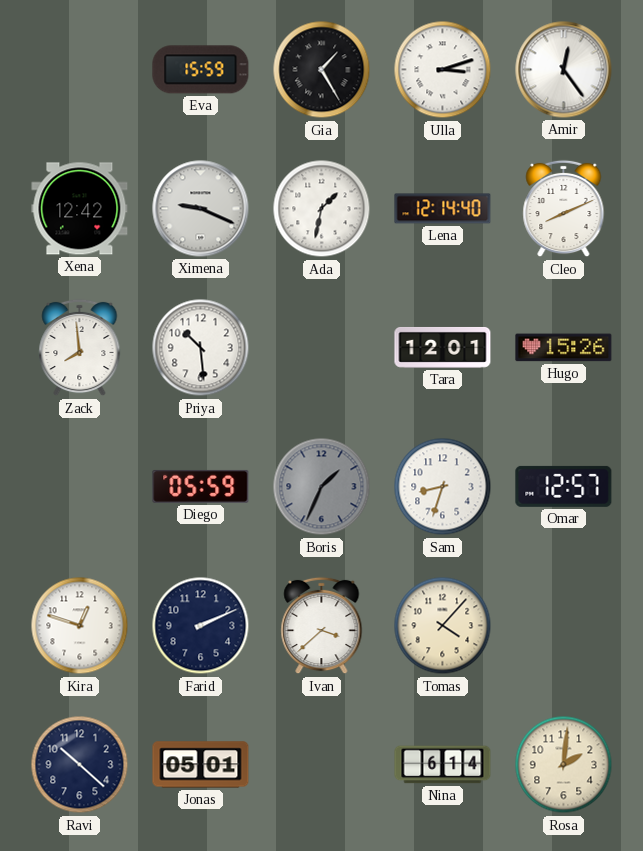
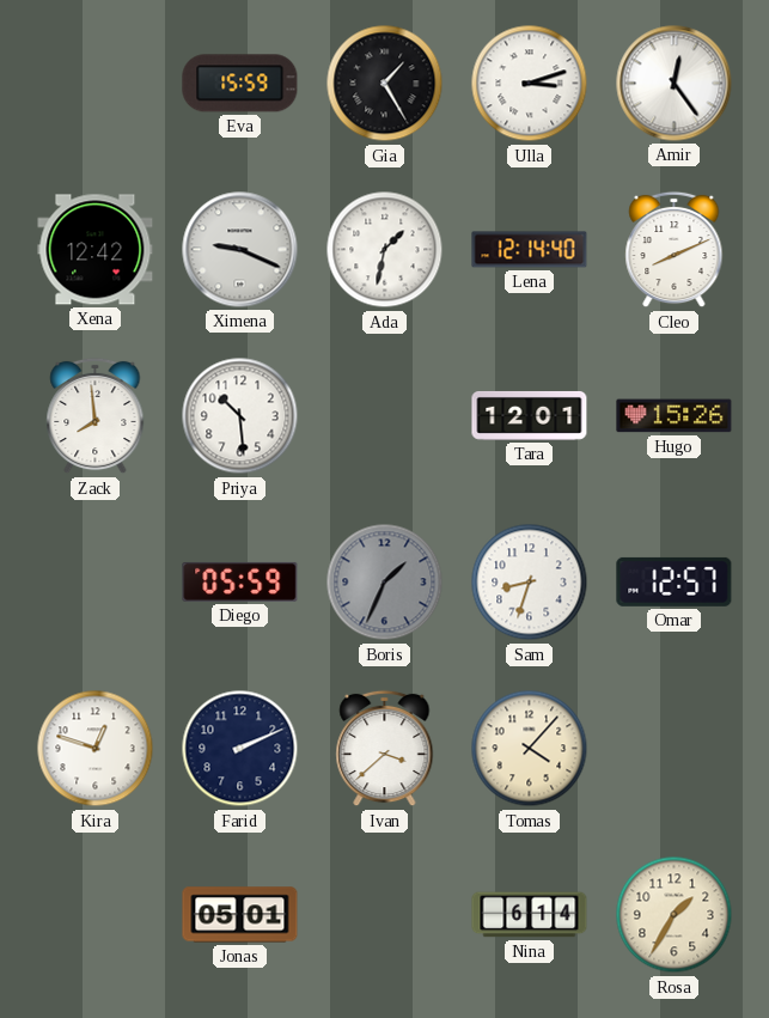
Ravi: 10:22 -> none
Rosa: 2:01 -> 1:35
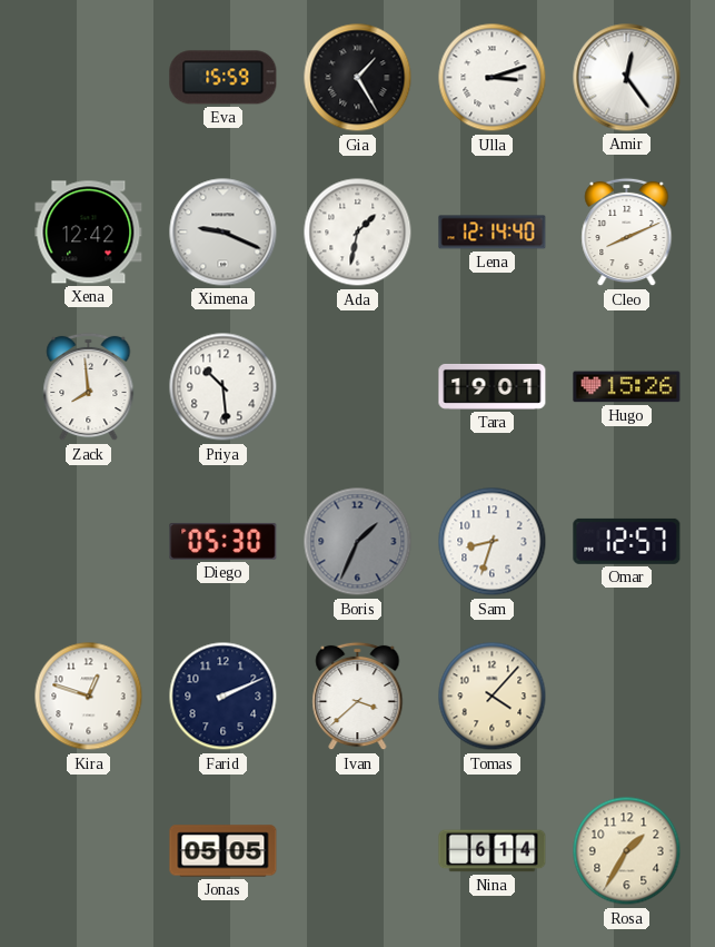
Tara: 12:01 -> 19:01
Diego: 05:59 -> 05:30
Jonas: 05:01 -> 05:05
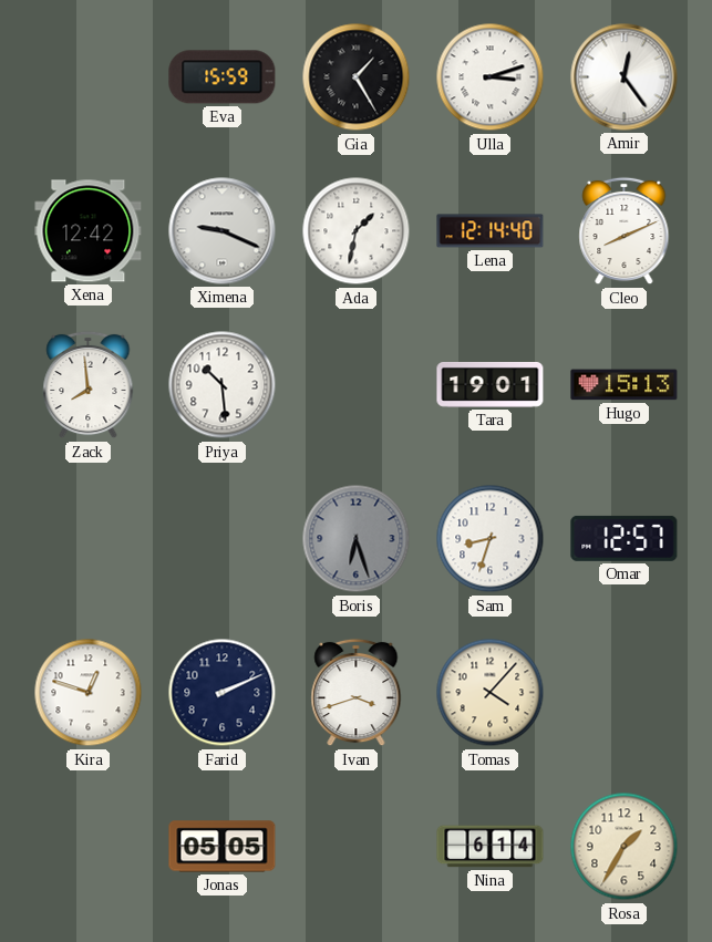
Hugo: 15:26 -> 15:13
Diego: 05:30 -> none
Boris: 1:34 -> 6:27
Ivan: 3:38 -> 3:42
